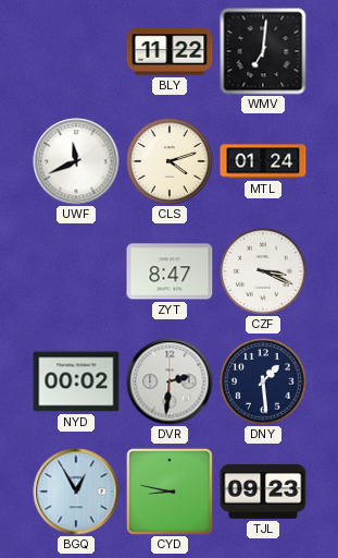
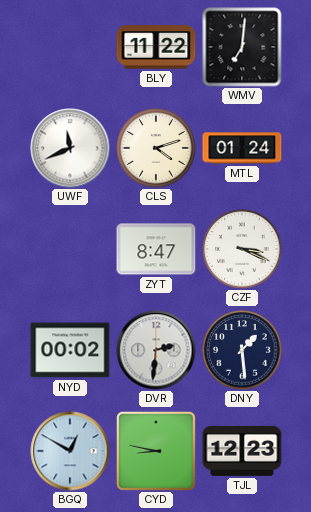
BGQ: 12:55 -> 12:50
TJL: 09:23 -> 12:23
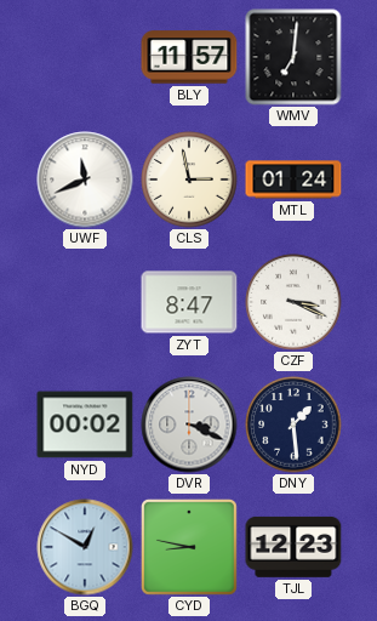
BLY: 11:22 -> 11:57
CLS: 4:12 -> 2:58
DVR: 2:31 -> 3:19
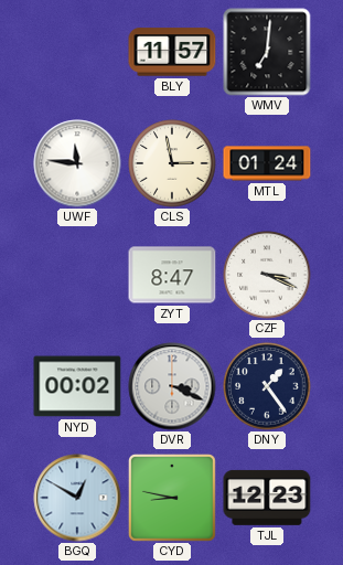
UWF: 11:41 -> 11:46
DNY: 1:29 -> 1:24
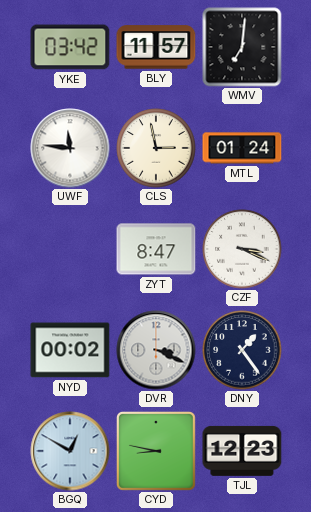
YKE: none -> 03:42
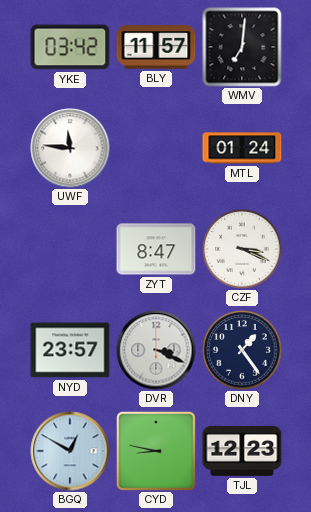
CLS: 2:58 -> none
NYD: 00:02 -> 23:57
